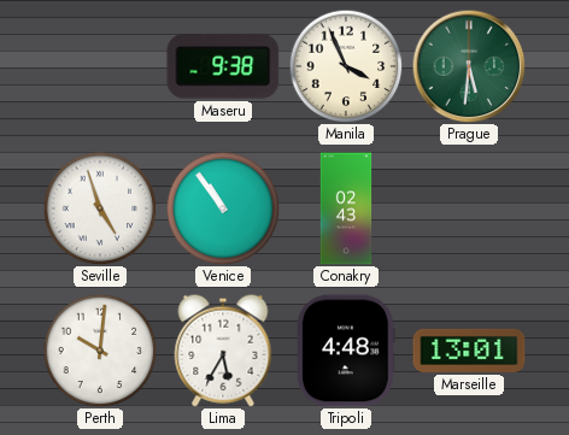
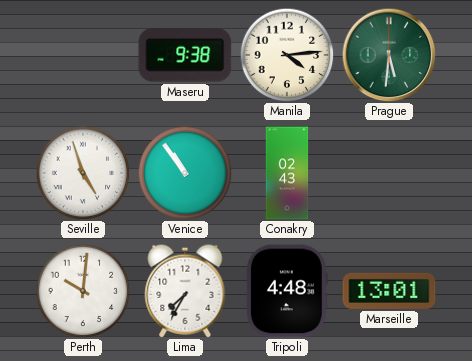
Manila: 3:56 -> 4:14
Lima: 5:35 -> 7:35
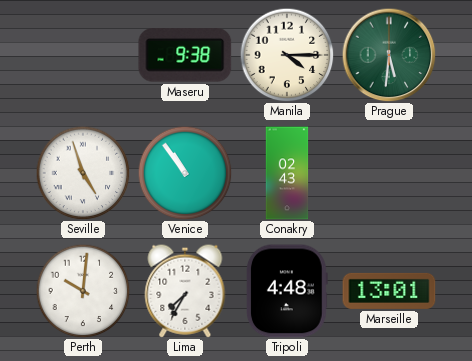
Manila: 4:14 -> 4:15
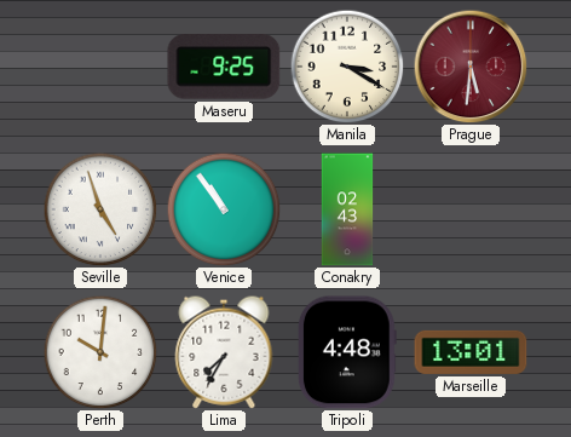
Maseru: 9:38 -> 9:25
Manila: 4:15 -> 3:20
Prague dial: green -> burgundy
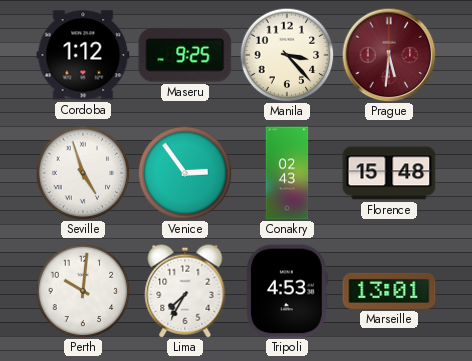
Cordoba: none -> 1:12
Manila: 3:20 -> 3:23
Venice: 10:54 -> 2:54
Florence: none -> 15:48
Tripoli: 4:48 -> 4:53
